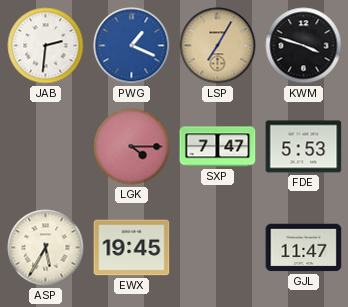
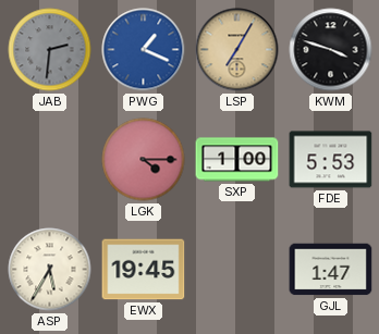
JAB dial: white -> grey
SXP: 7:47 -> 1:00
GJL: 11:47 -> 1:47
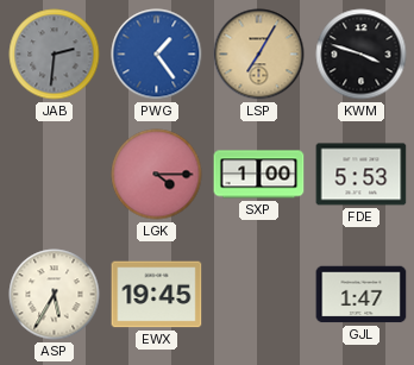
PWG: 1:19 -> 1:24
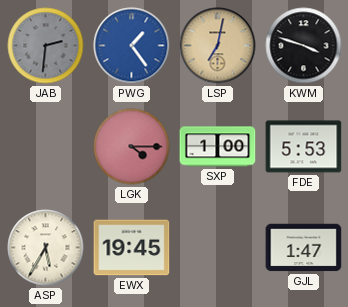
LSP: 7:05 -> 7:02
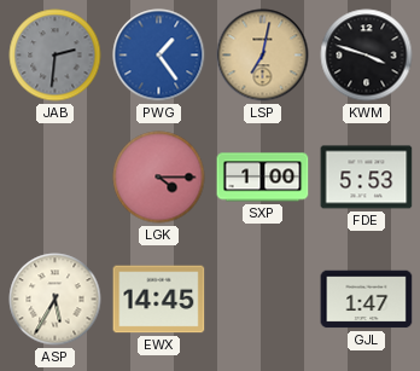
EWX: 19:45 -> 14:45
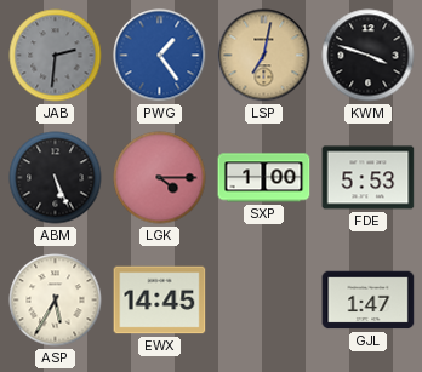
ABM: none -> 5:26
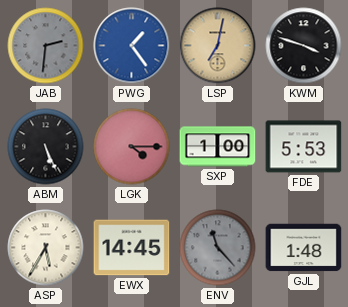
ENV: none -> 11:23
GJL: 1:47 -> 1:48
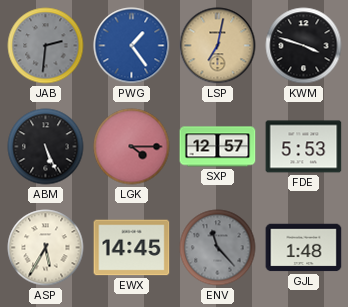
SXP: 1:00 -> 12:57
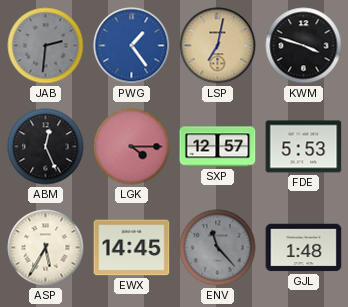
ABM: 5:26 -> 12:26
